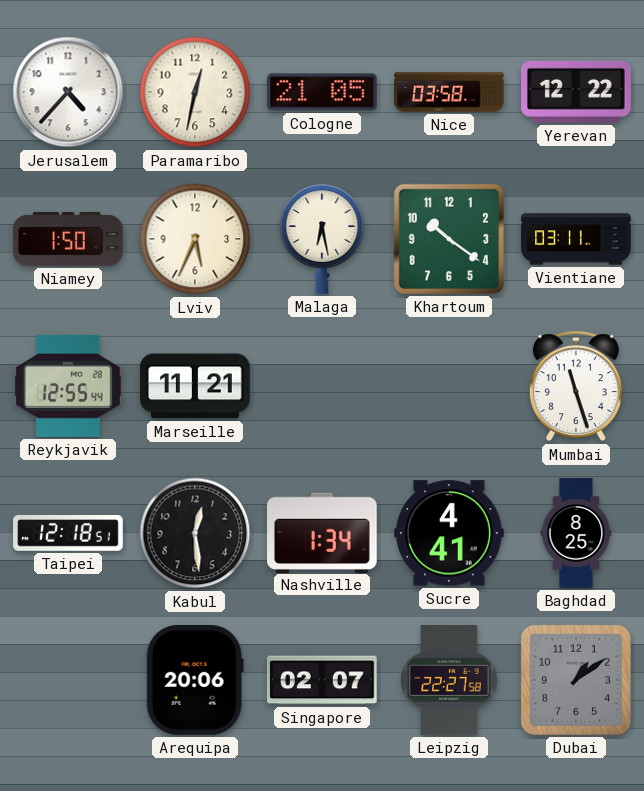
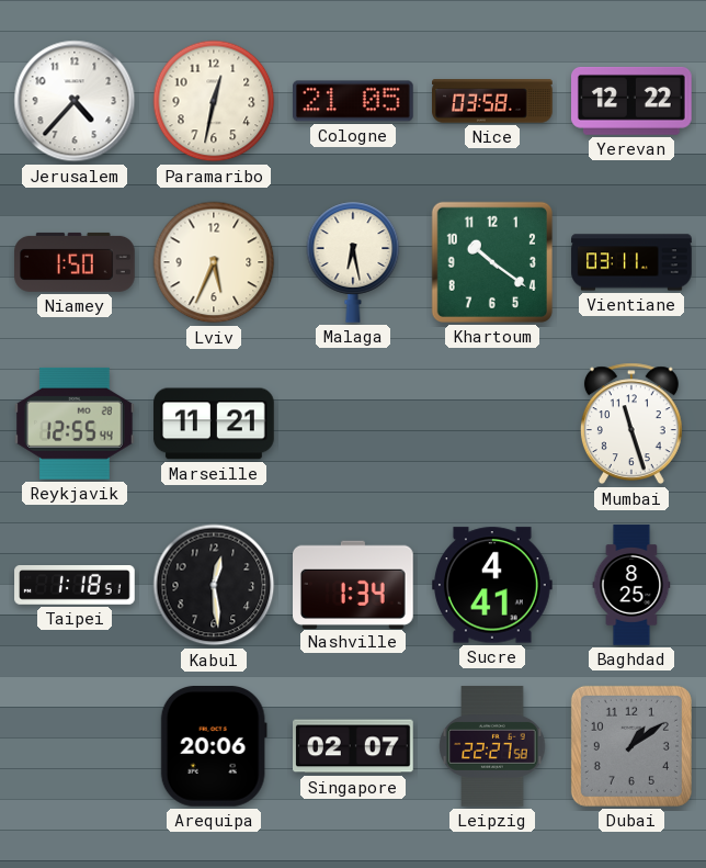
Taipei: 12:18 -> 1:18
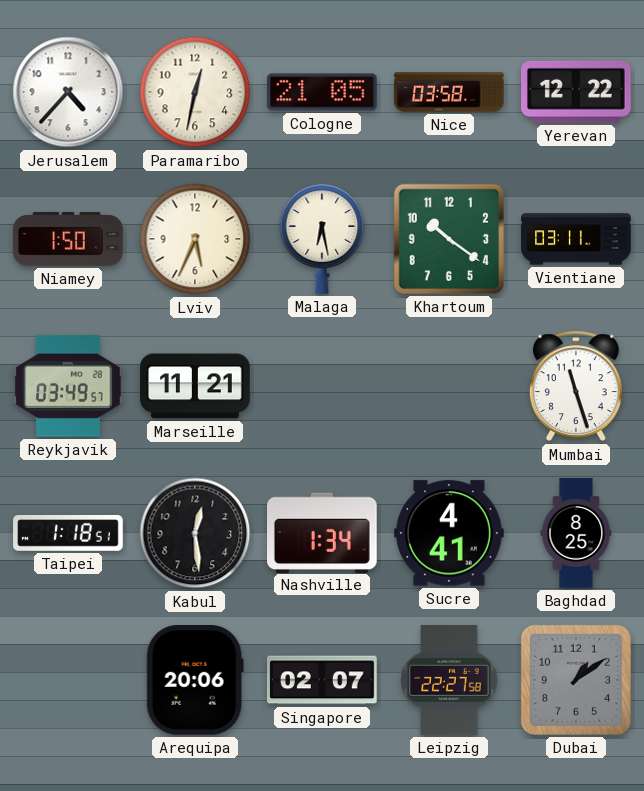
Reykjavik: 12:55 -> 03:49
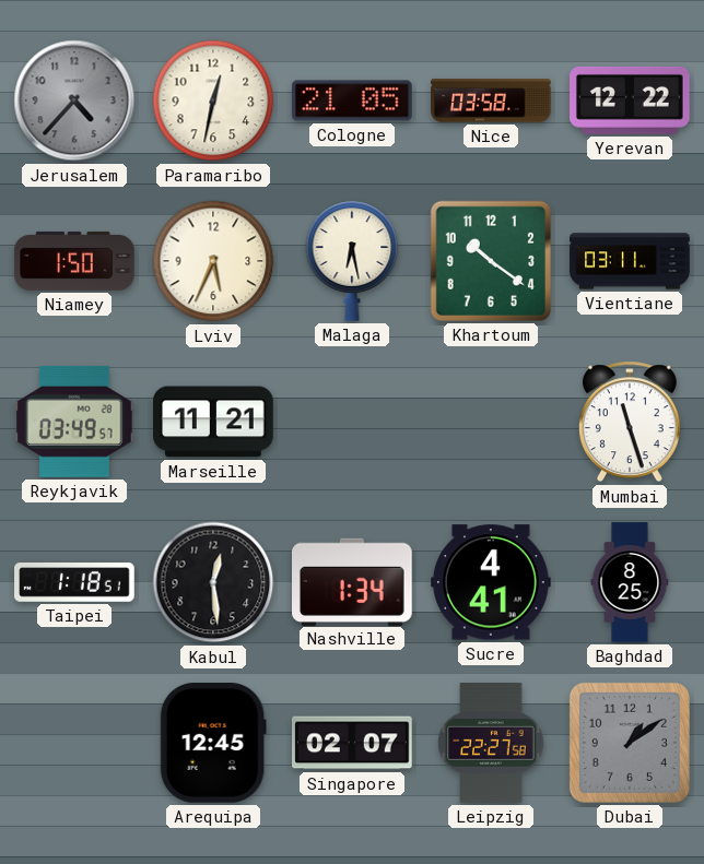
Jerusalem dial: white -> grey
Arequipa: 20:06 -> 12:45
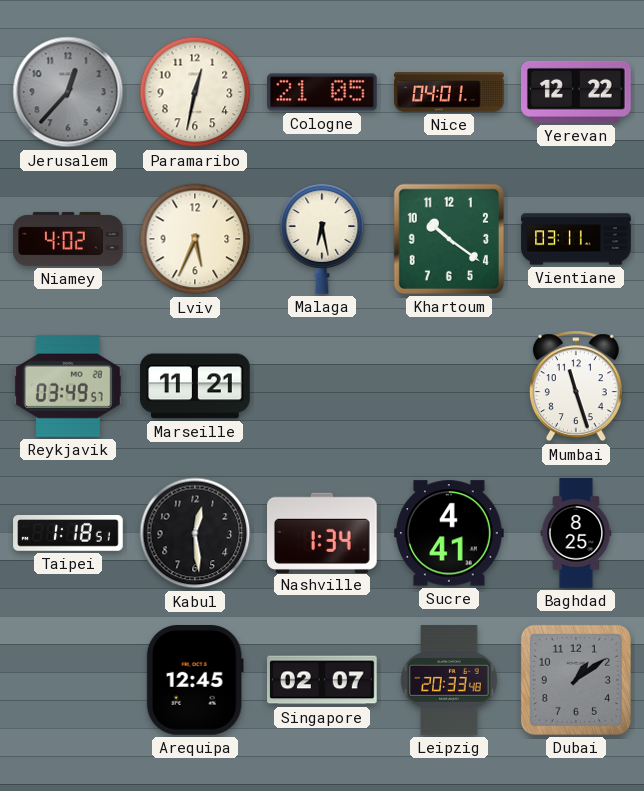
Jerusalem: 4:37 -> 12:37
Nice: 03:58 -> 04:01
Niamey: 1:50 -> 4:02
Leipzig: 22:27 -> 20:33
